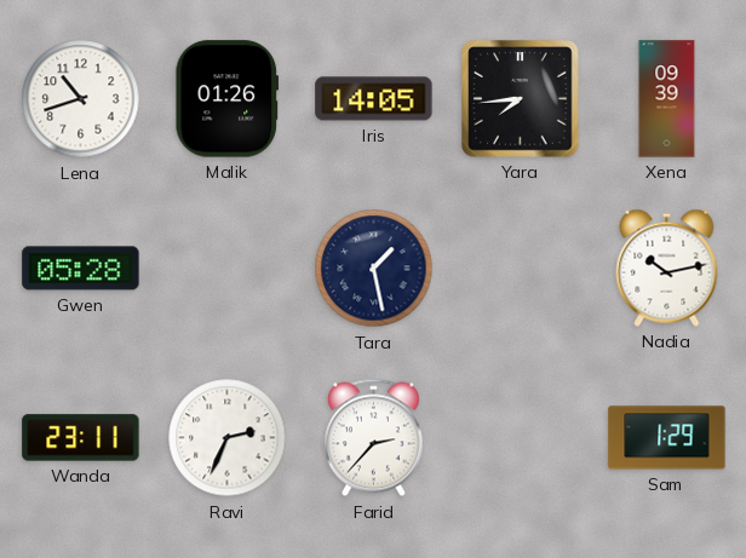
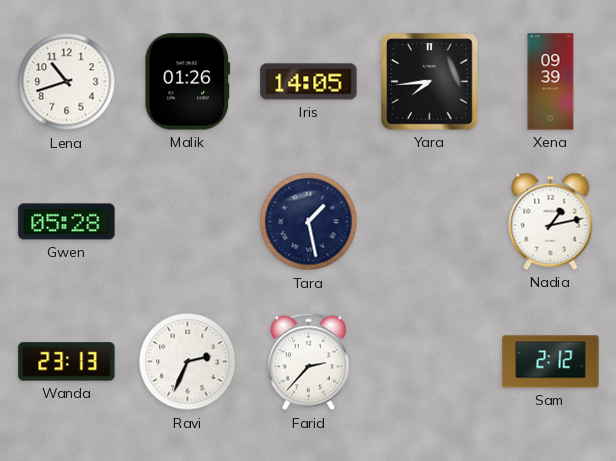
Nadia: 10:13 -> 1:13
Wanda: 23:11 -> 23:13
Sam: 1:29 -> 2:12
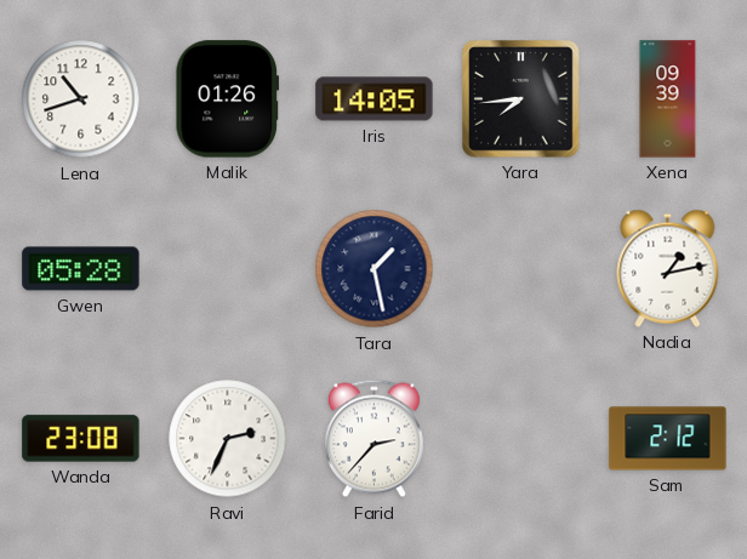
Wanda: 23:13 -> 23:08
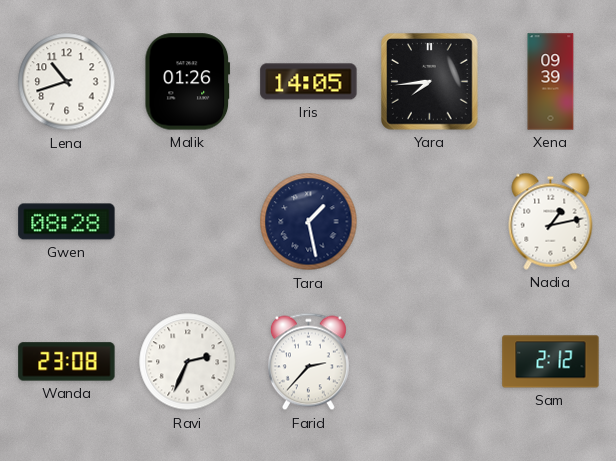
Gwen: 05:28 -> 08:28
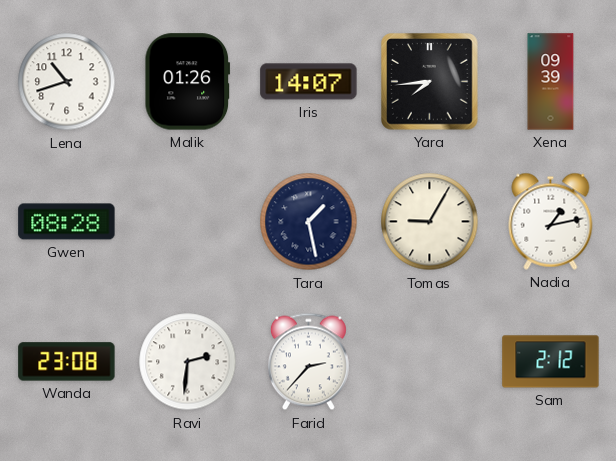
Iris: 14:05 -> 14:07
Tomas: none -> 9:05
Ravi: 2:34 -> 2:31
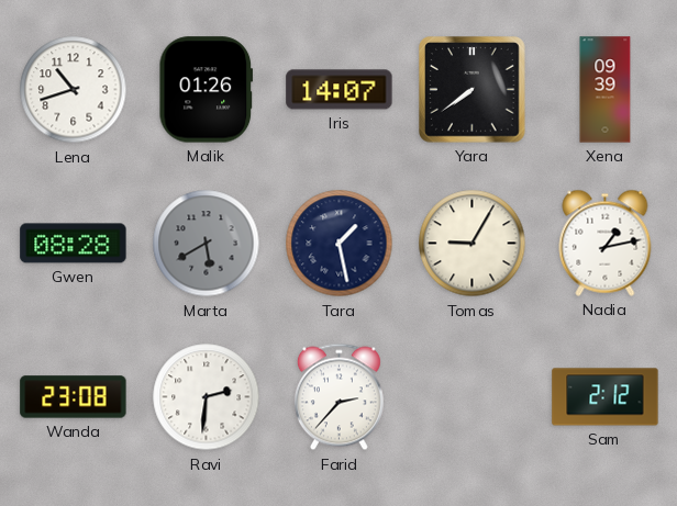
Yara: 7:44 -> 7:39
Marta: none -> 5:40
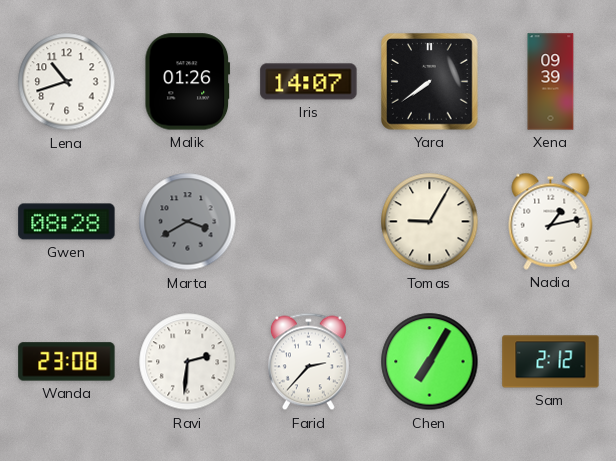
Marta: 5:40 -> 3:40
Tara: 1:28 -> none
Chen: none -> 7:05
